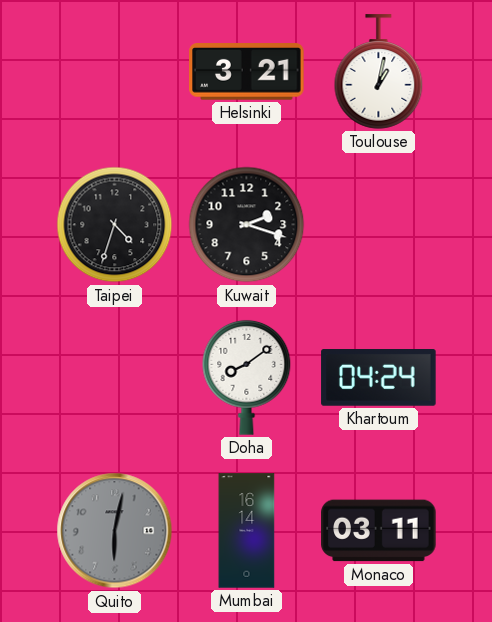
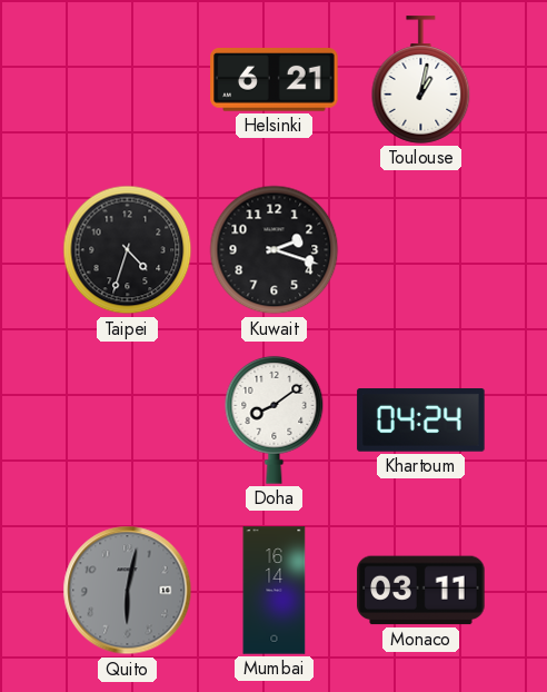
Helsinki: 3:21 -> 6:21
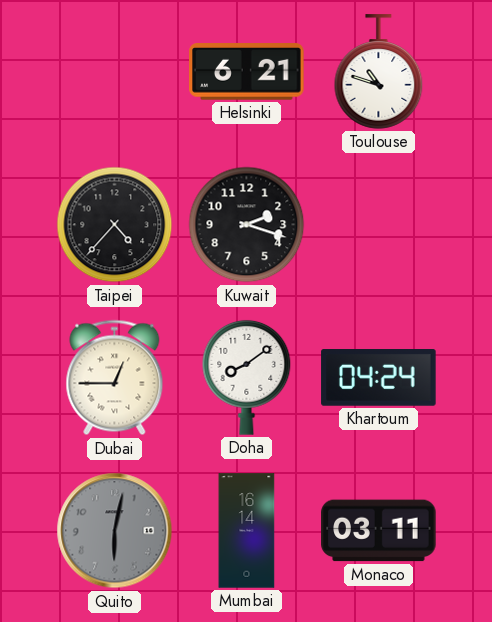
Toulouse: 1:02 -> 10:48
Taipei: 4:33 -> 4:37
Dubai: none -> 12:45
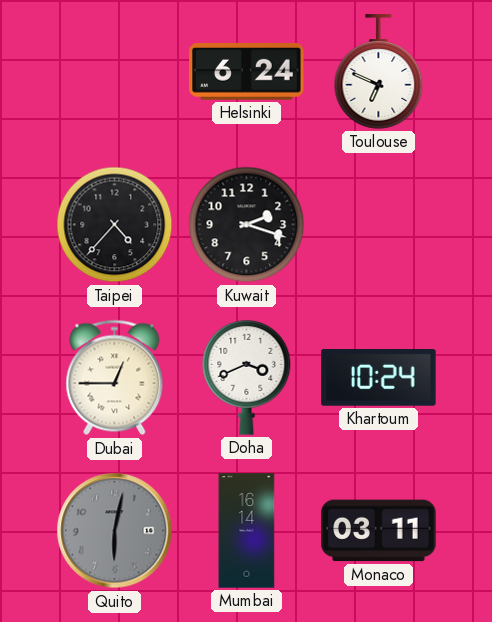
Helsinki: 6:21 -> 6:24
Toulouse: 10:48 -> 6:49
Doha: 8:09 -> 3:41
Khartoum: 04:24 -> 10:24
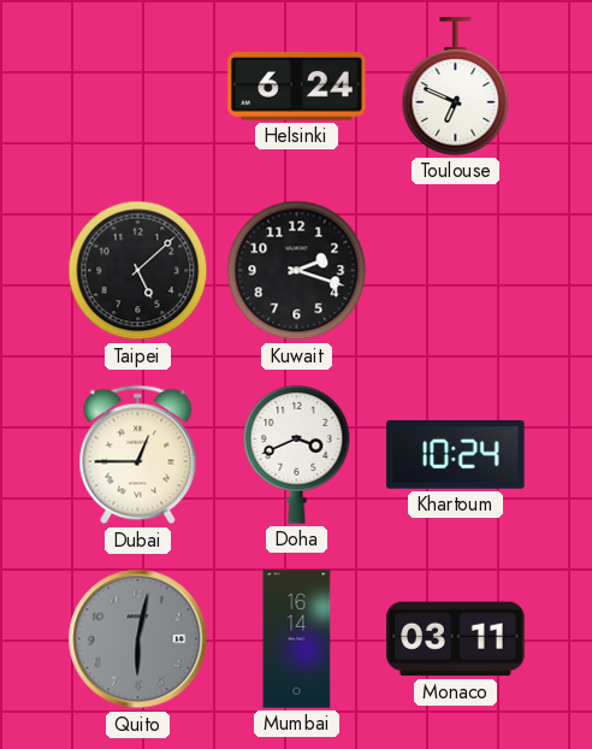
Taipei: 4:37 -> 5:08
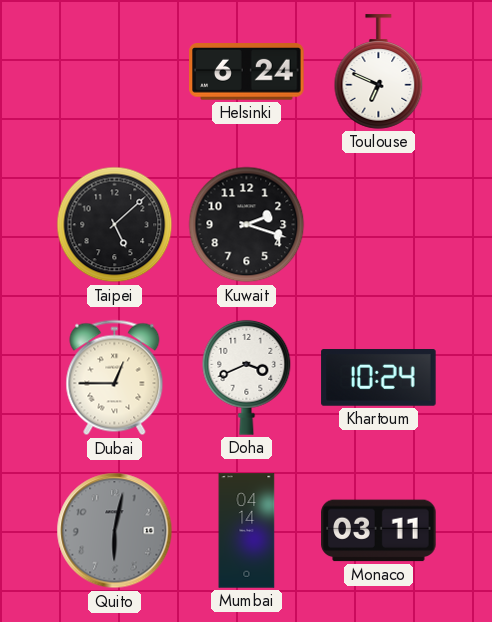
Mumbai: 16:14 -> 04:14
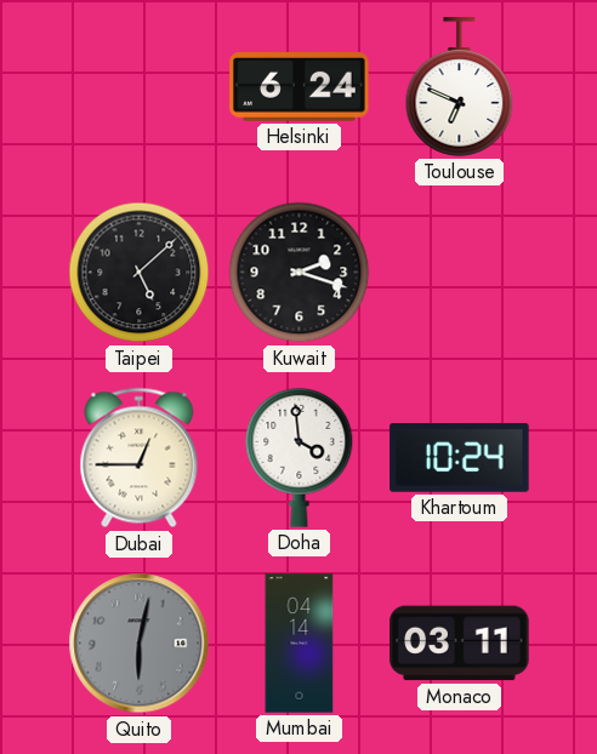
Doha: 3:41 -> 3:59
